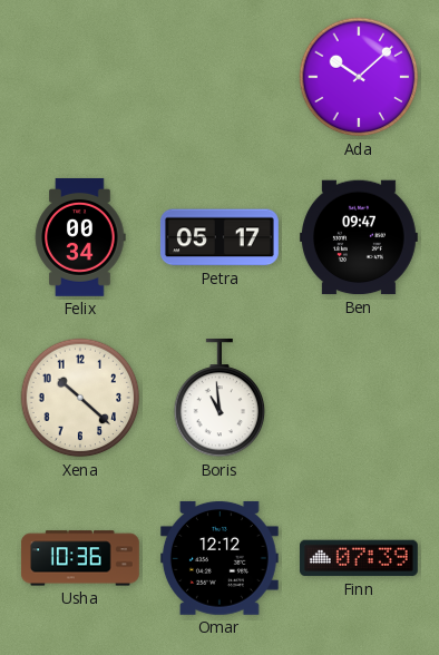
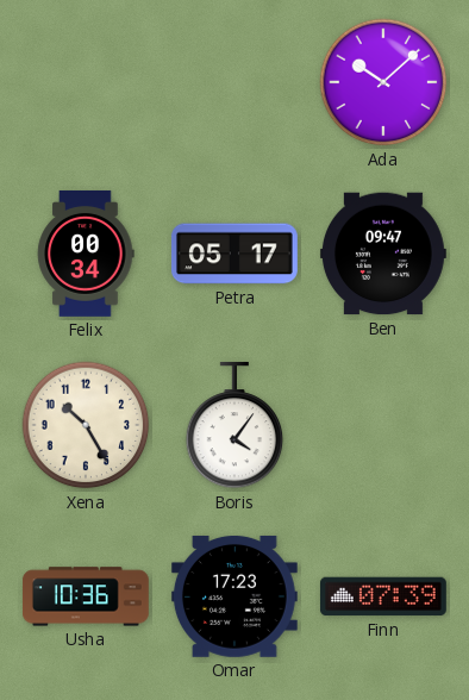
Xena: 10:22 -> 10:25
Boris: 10:59 -> 4:06
Omar: 12:12 -> 17:23
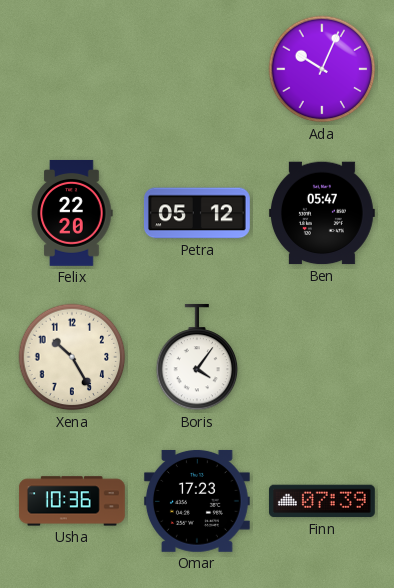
Ada: 10:08 -> 10:04
Felix: 00:34 -> 22:20
Petra: 05:17 -> 05:12
Ben: 09:47 -> 05:47
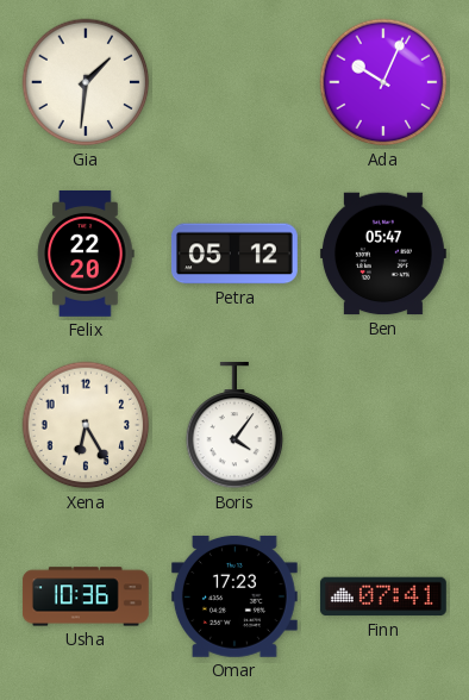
Gia: none -> 1:31
Xena: 10:25 -> 6:25
Finn: 07:39 -> 07:41
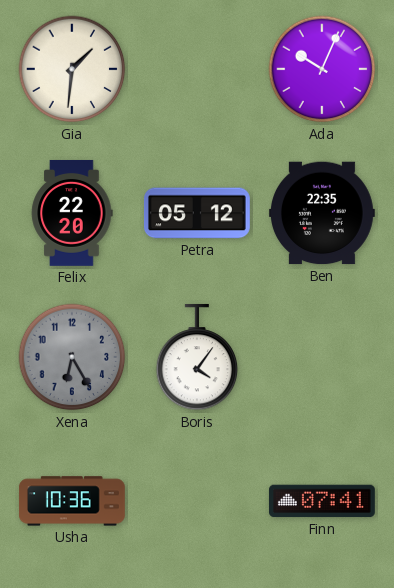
Ben: 05:47 -> 22:35
Xena dial: cream -> grey
Omar: 17:23 -> none
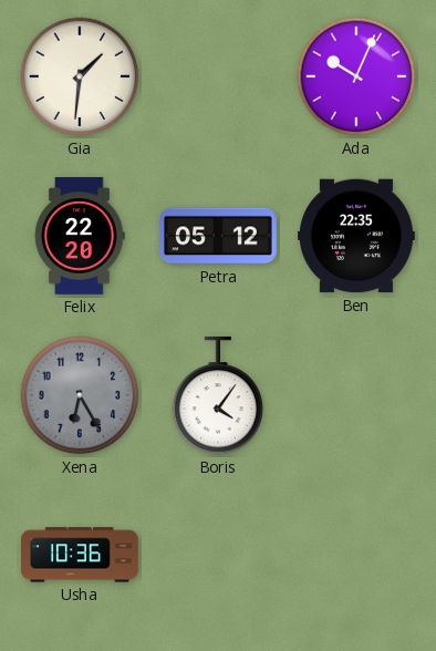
Finn: 07:41 -> none
